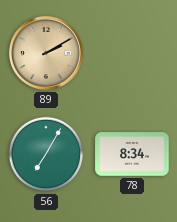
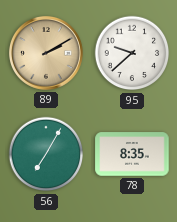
95: none -> 9:38
78: 8:34 -> 8:35
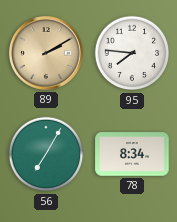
95: 9:38 -> 7:46
78: 8:35 -> 8:34
